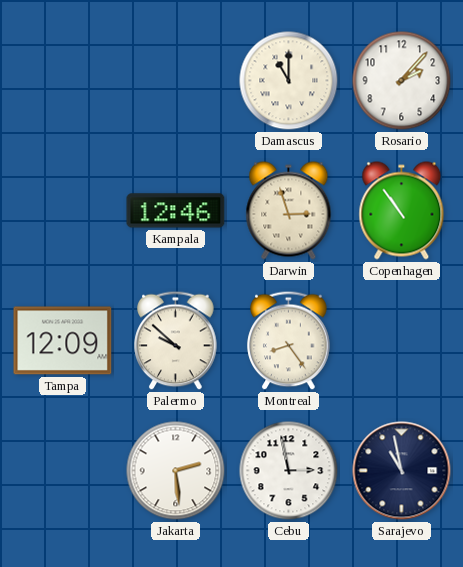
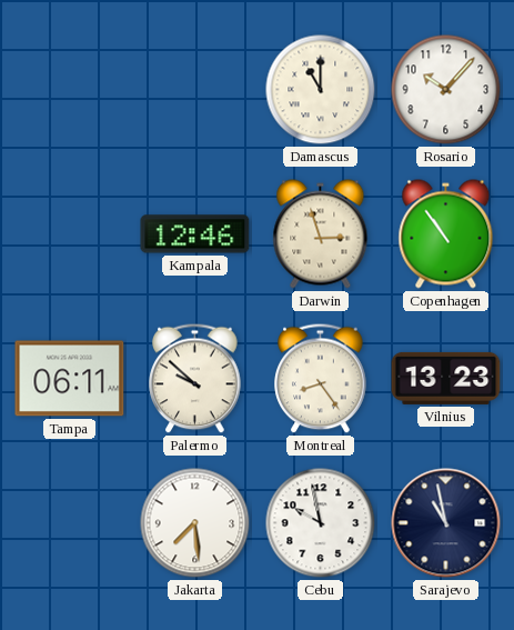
Rosario: 2:07 -> 10:07
Tampa: 12:09 -> 06:11
Vilnius: none -> 13:23
Jakarta: 2:29 -> 7:29
Cebu: 2:58 -> 9:58
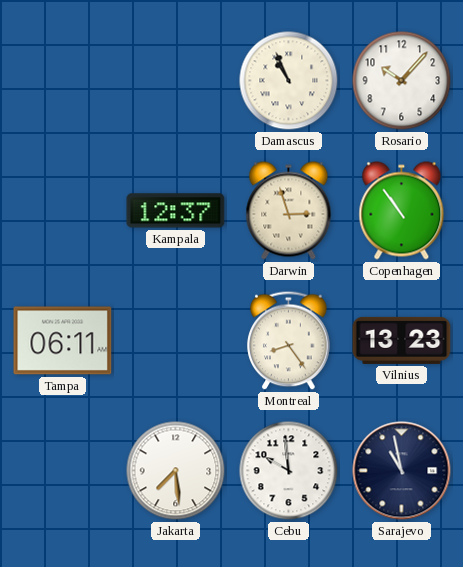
Damascus: 11:00 -> 10:56
Kampala: 12:46 -> 12:37
Palermo: 9:52 -> none
Cebu: 9:58 -> 9:59
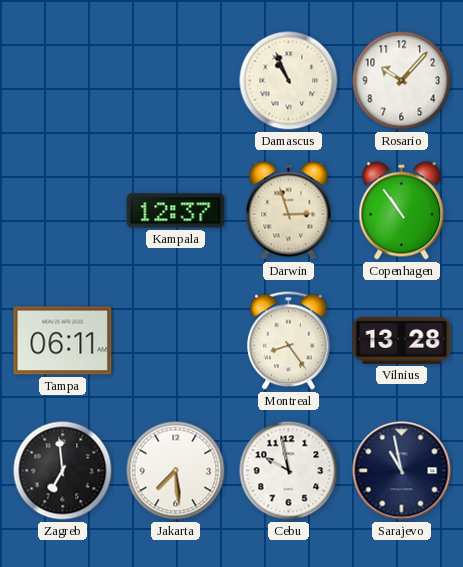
Vilnius: 13:23 -> 13:28
Zagreb: none -> 6:59
Cebu: 9:59 -> 9:58
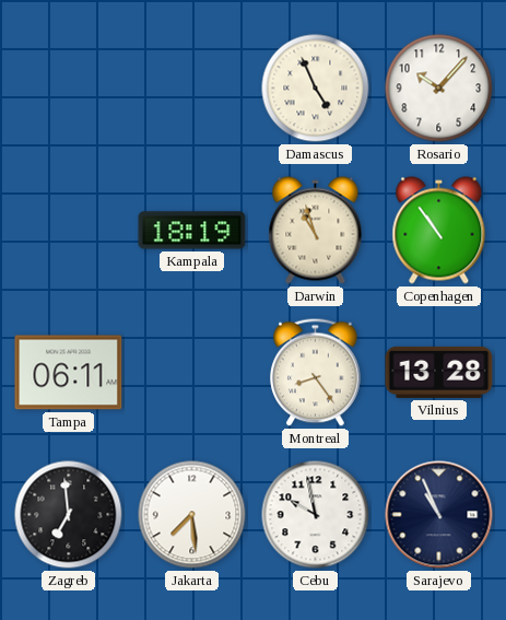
Damascus: 10:56 -> 4:56
Kampala: 12:37 -> 18:19
Darwin: 2:57 -> 10:57
Sarajevo: 10:58 -> 10:56
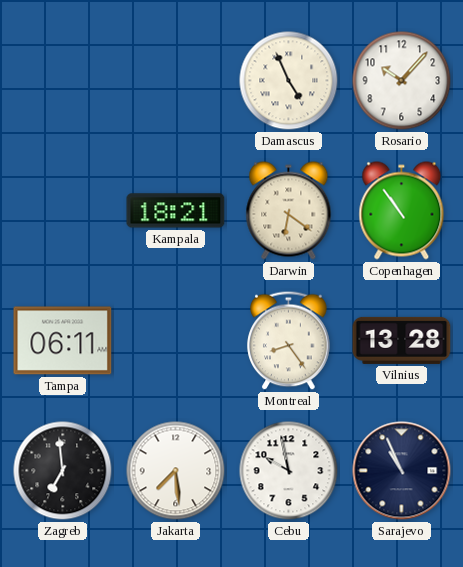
Kampala: 18:19 -> 18:21
Darwin: 10:57 -> 6:21
